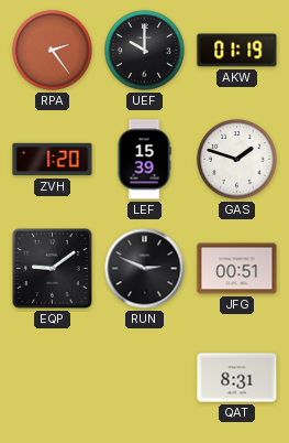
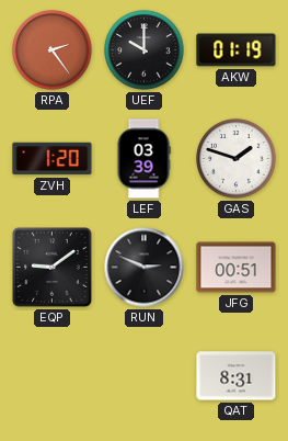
LEF: 15:39 -> 03:39
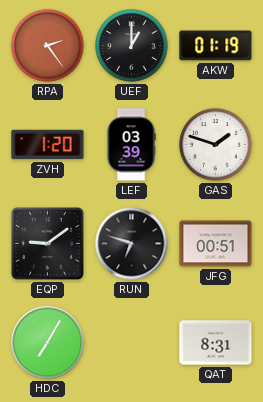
UEF: 10:00 -> 1:00
RUN: 2:49 -> 6:48
HDC: none -> 7:05
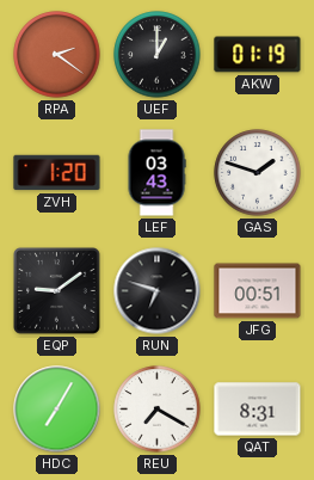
RPA: 2:24 -> 2:21
LEF: 03:39 -> 03:43
REU: none -> 7:20
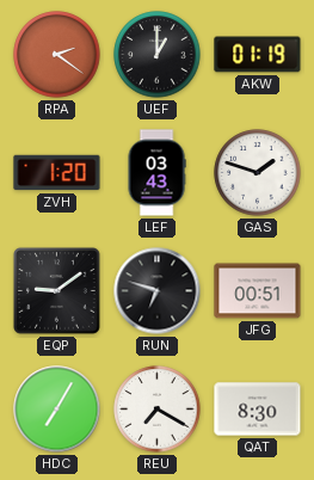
QAT: 8:31 -> 8:30
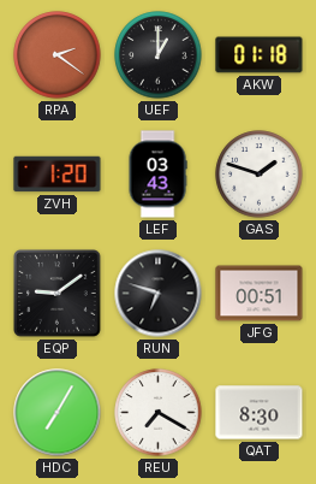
AKW: 01:19 -> 01:18
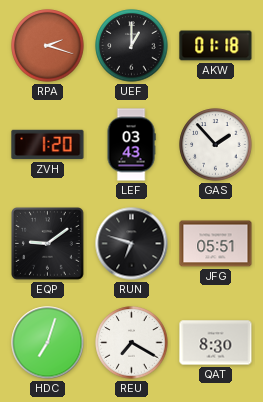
RPA: 2:21 -> 2:18
GAS: 1:48 -> 1:53
JFG: 00:51 -> 05:51
HDC: 7:05 -> 7:03
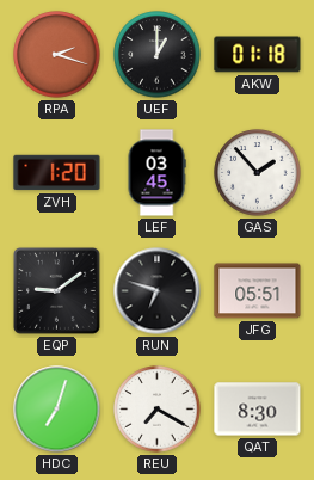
LEF: 03:43 -> 03:45
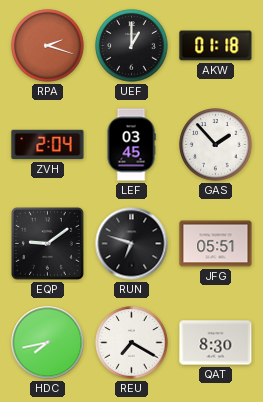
ZVH: 1:20 -> 2:04
HDC: 7:03 -> 7:43
